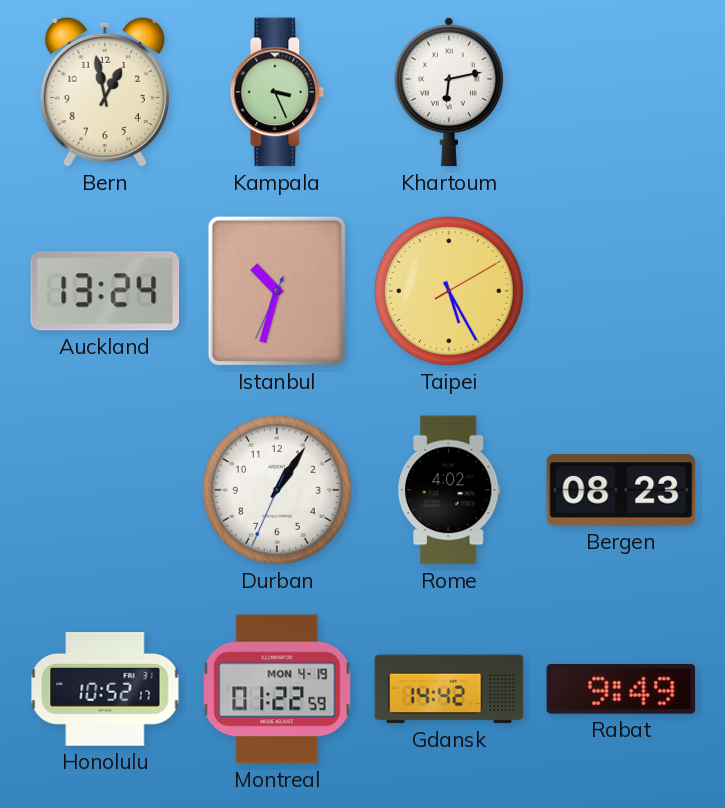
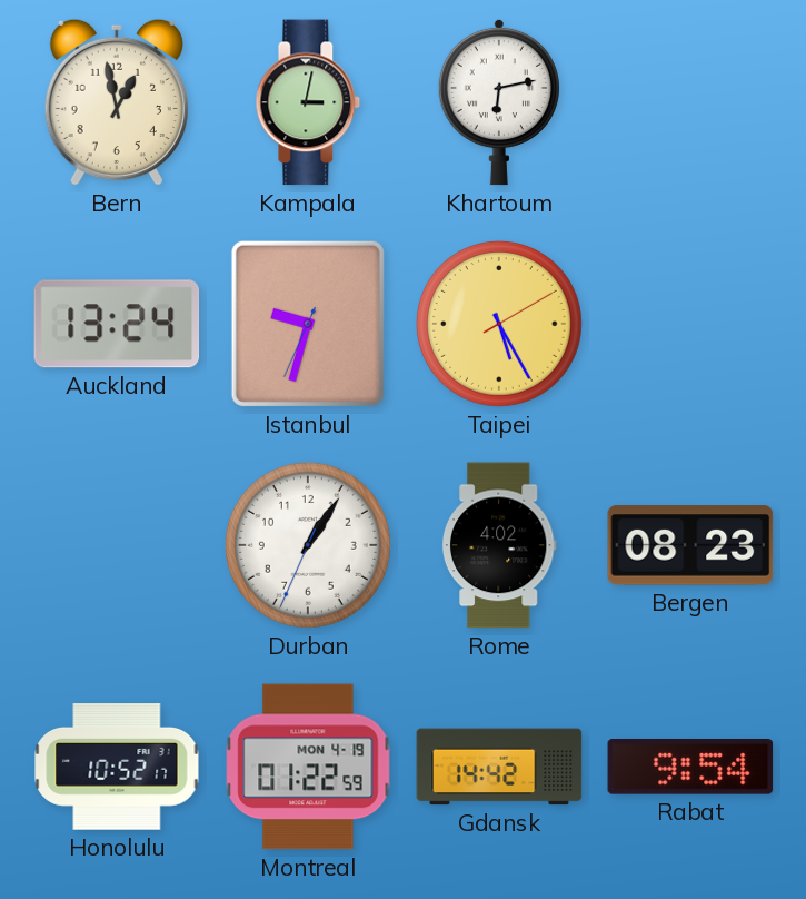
Kampala: 3:26 -> 3:02
Istanbul: 10:32 -> 9:32
Rabat: 9:49 -> 9:54
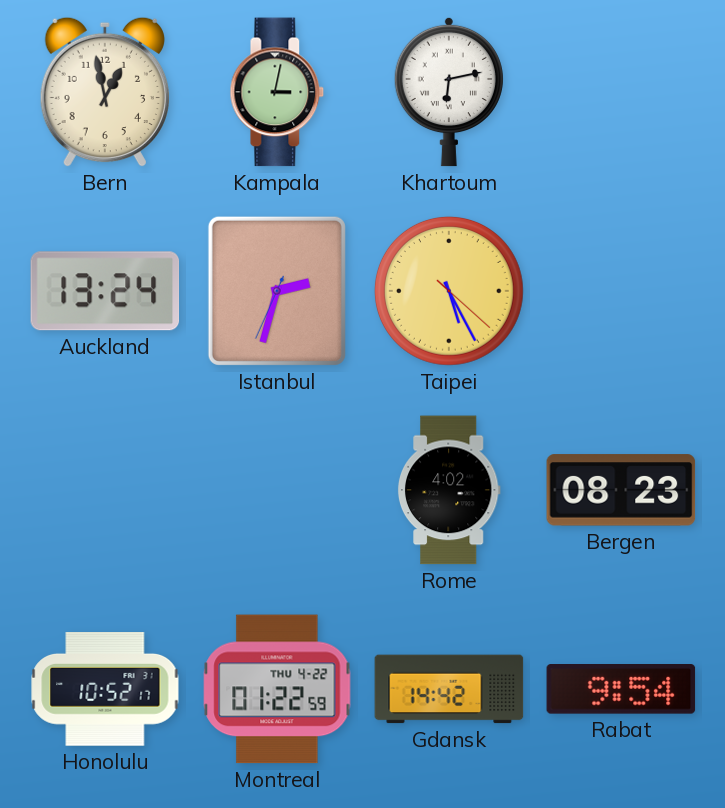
Istanbul: 9:32 -> 2:32
Taipei: 5:25:10 -> 5:25:22
Durban: 1:05 -> none
Montreal date: MON 4-19 -> THU 4-22
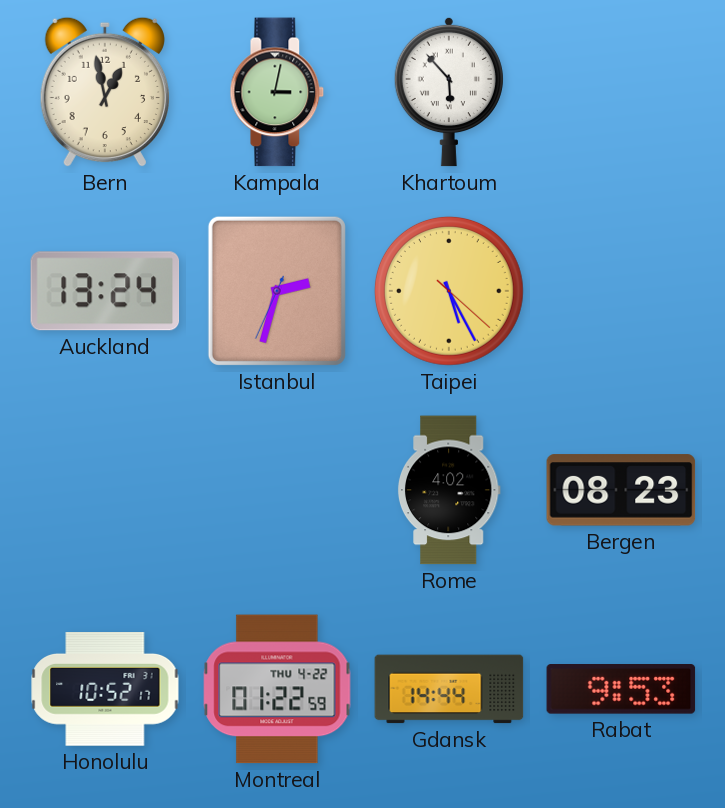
Khartoum: 6:13 -> 5:53
Gdansk: 14:42 -> 14:44
Rabat: 9:54 -> 9:53
